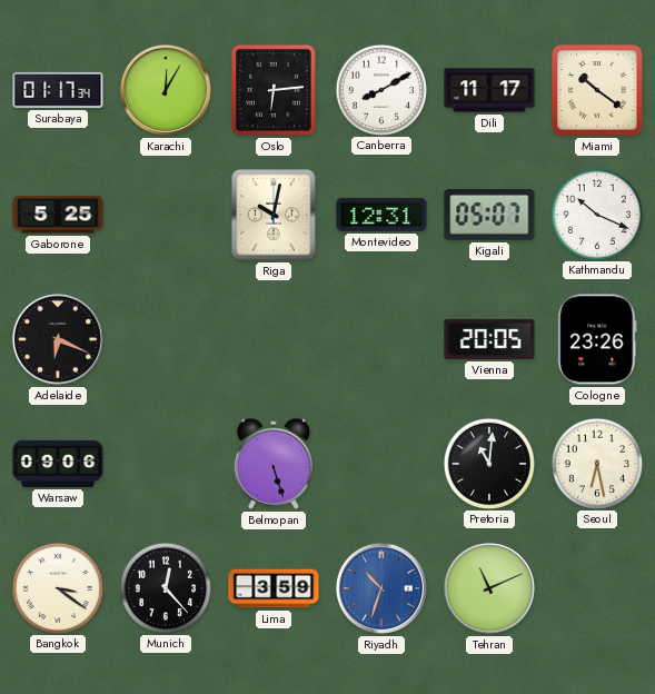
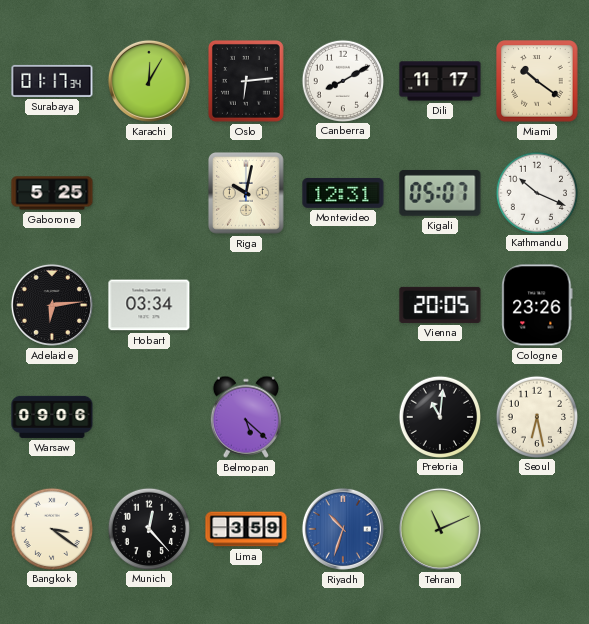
Adelaide: 6:19 -> 6:14
Hobart: none -> 03:34
Belmopan: 5:27 -> 5:22
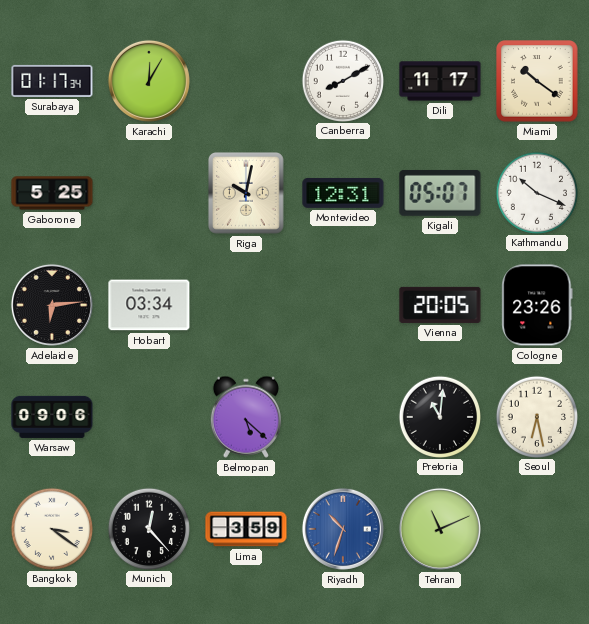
Oslo: 6:14 -> none
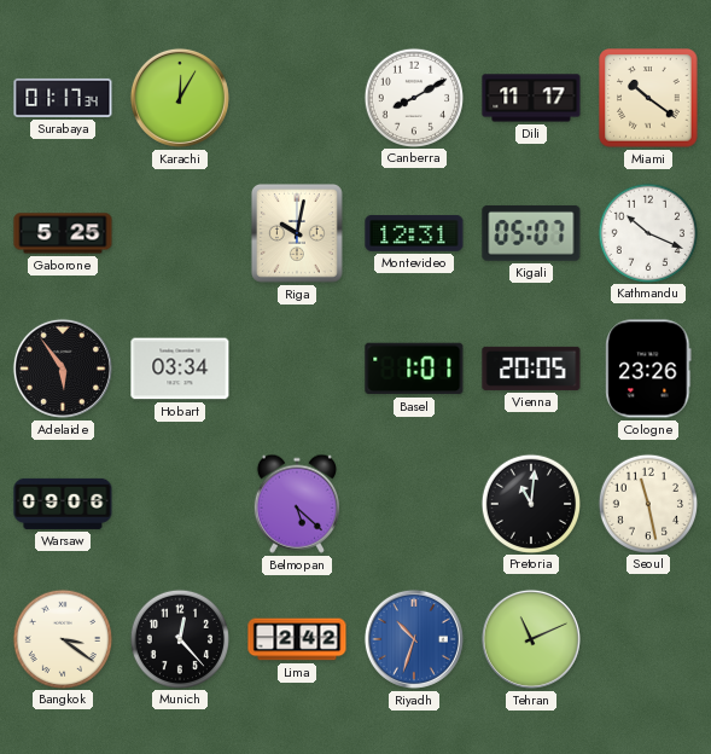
Adelaide: 6:14 -> 5:54
Basel: none -> 1:01
Seoul: 6:28 -> 11:28
Lima: 3:59 -> 2:42
